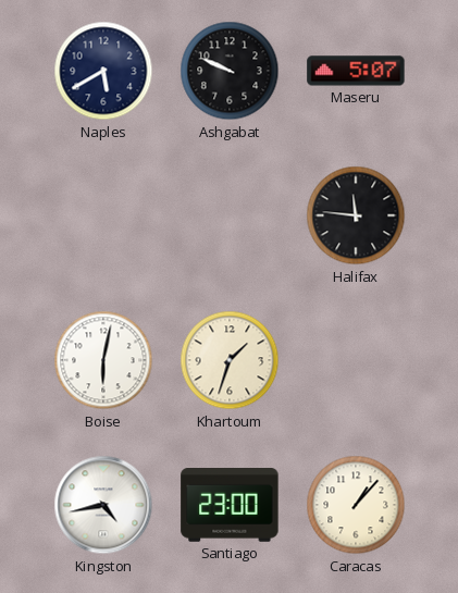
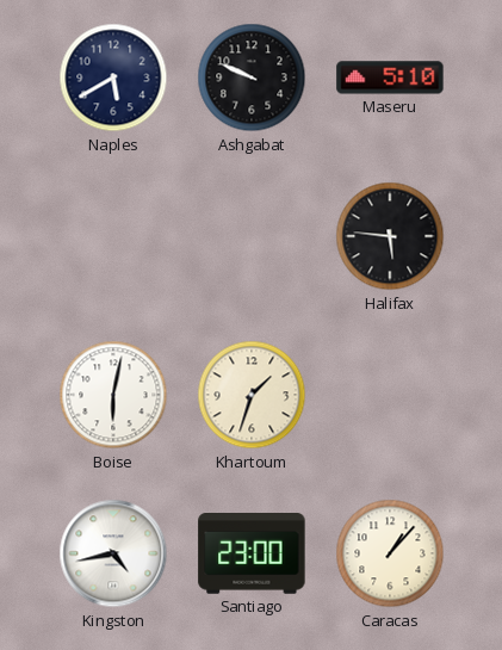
Maseru: 5:07 -> 5:10
Halifax: 11:46 -> 5:46
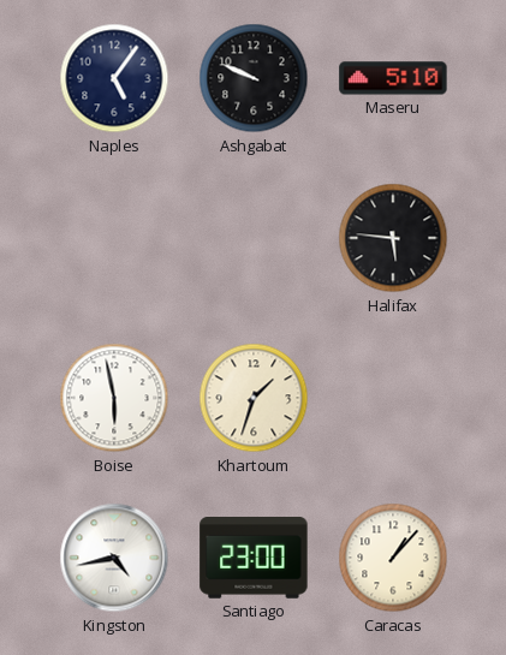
Naples: 5:40 -> 5:06
Boise: 6:02 -> 5:58
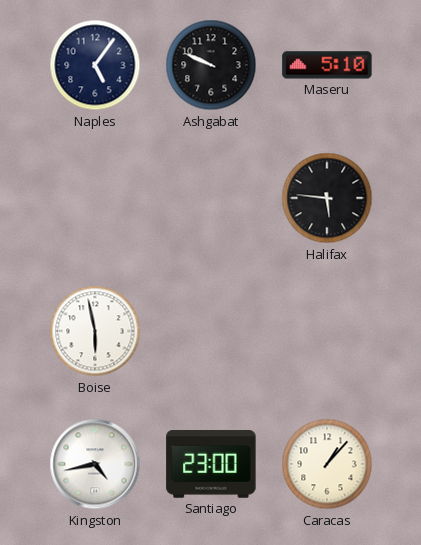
Khartoum: 1:33 -> none
